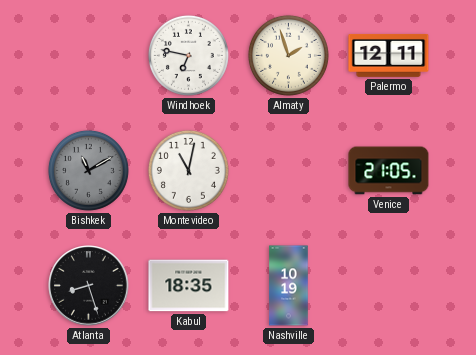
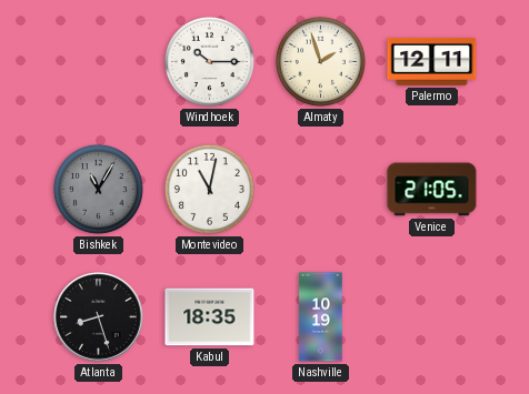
Windhoek: 6:47 -> 10:15
Bishkek: 11:10 -> 11:05
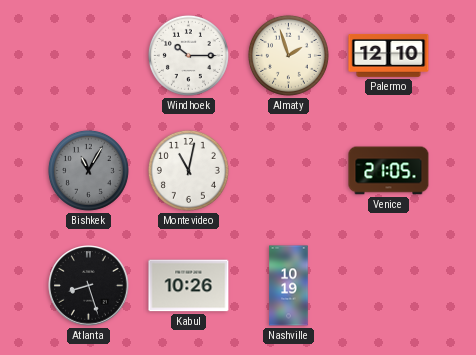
Palermo: 12:11 -> 12:10
Kabul: 18:35 -> 10:26
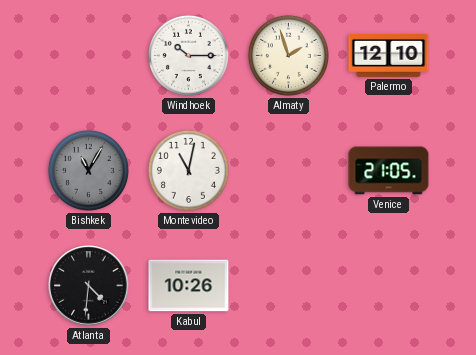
Atlanta: 8:27 -> 4:31
Nashville: 10:19 -> none
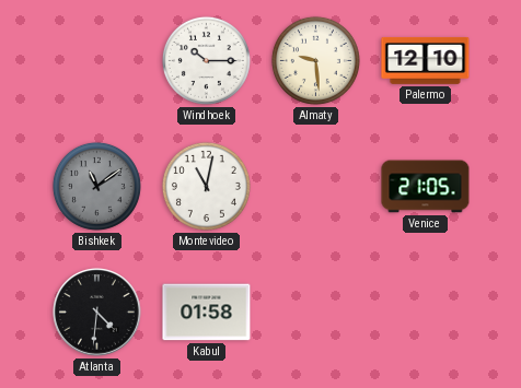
Almaty: 1:57 -> 9:29
Bishkek: 11:05 -> 11:09
Kabul: 10:26 -> 01:58
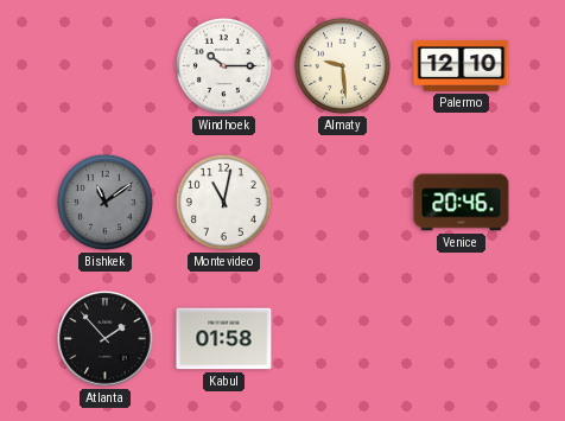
Venice: 21:05 -> 20:46
Atlanta: 4:31 -> 1:53
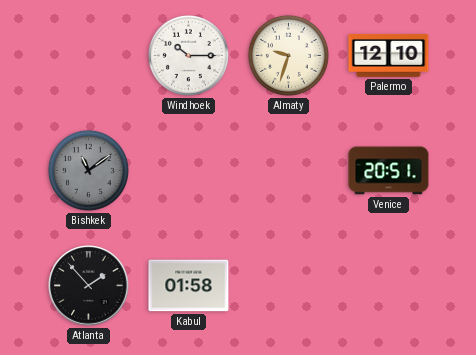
Almaty: 9:29 -> 9:33
Montevideo: 11:02 -> none
Venice: 20:46 -> 20:51
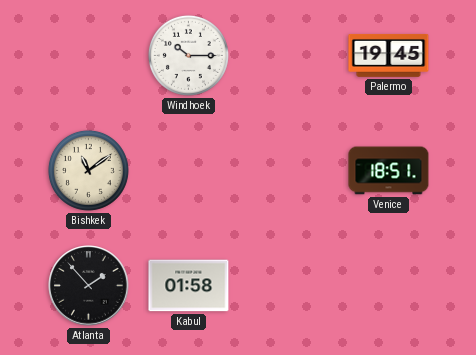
Almaty: 9:33 -> none
Palermo: 12:10 -> 19:45
Bishkek dial: grey -> cream
Venice: 20:51 -> 18:51
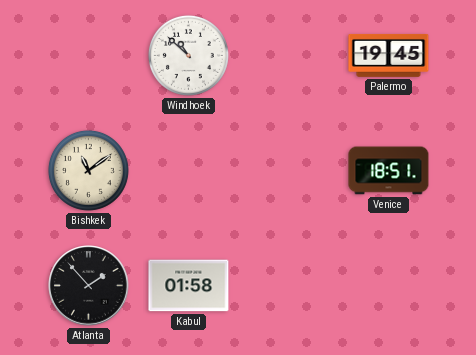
Windhoek: 10:15 -> 10:52
